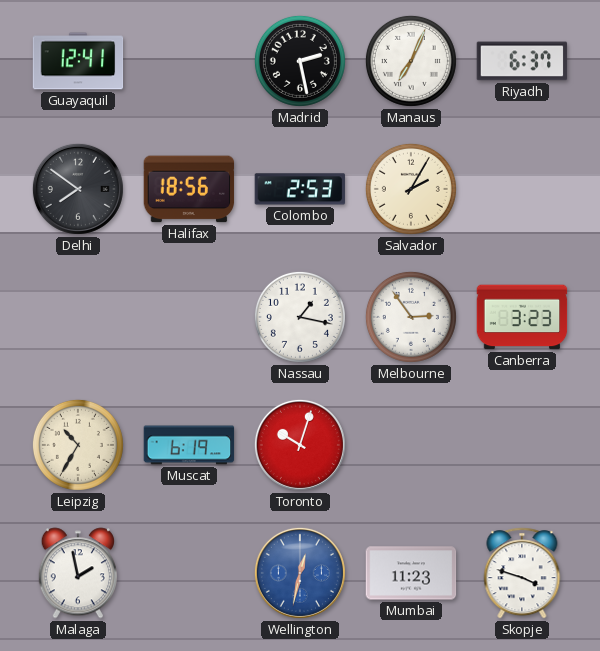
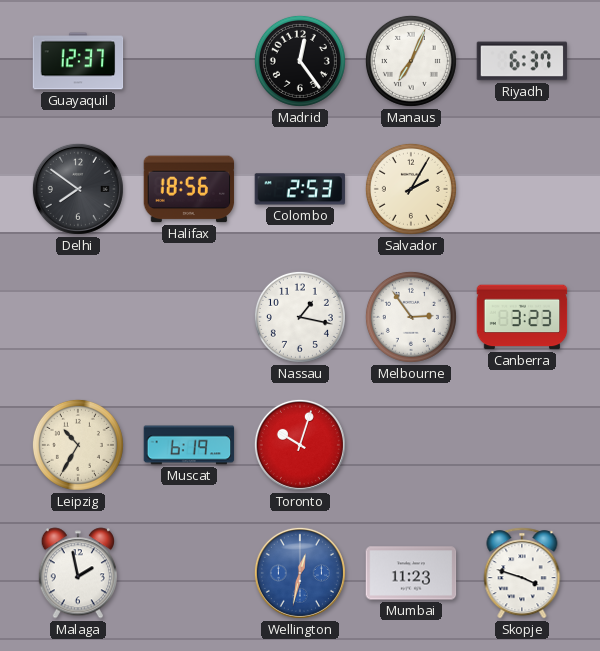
Guayaquil: 12:41 -> 12:37
Madrid: 2:28 -> 12:24
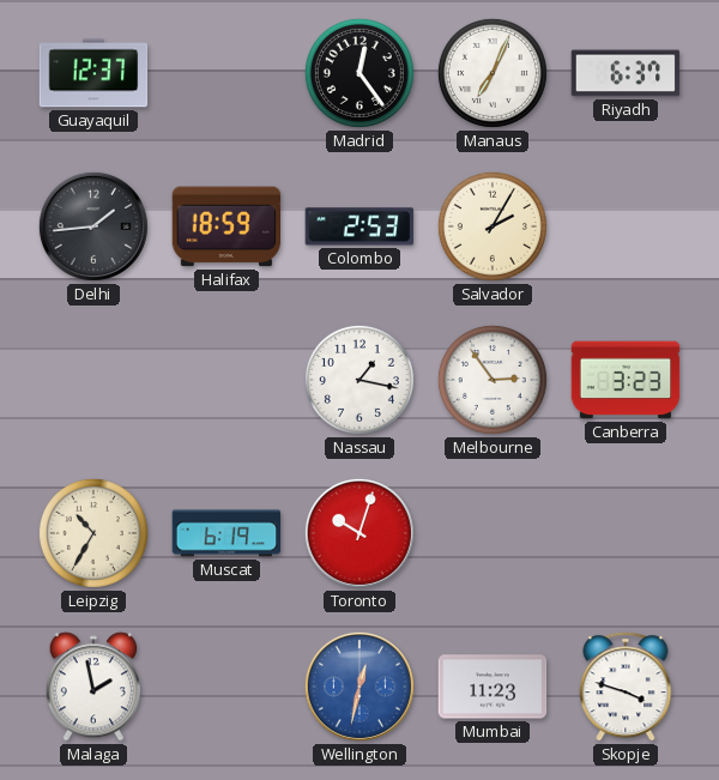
Delhi: 7:51 -> 1:44
Halifax: 18:56 -> 18:59
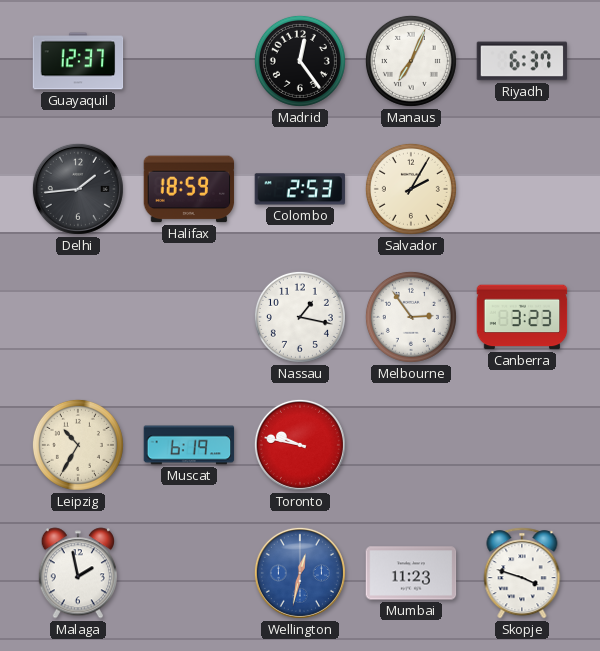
Toronto: 10:03 -> 9:47
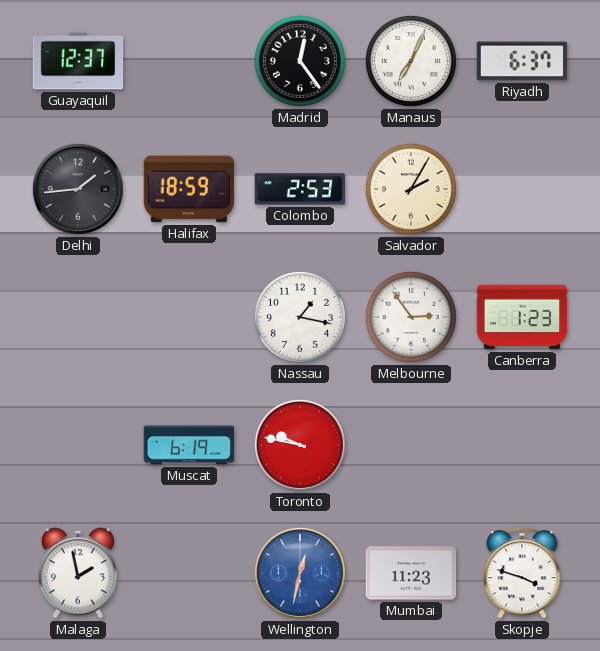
Canberra: 3:23 -> 1:23
Leipzig: 10:35 -> none
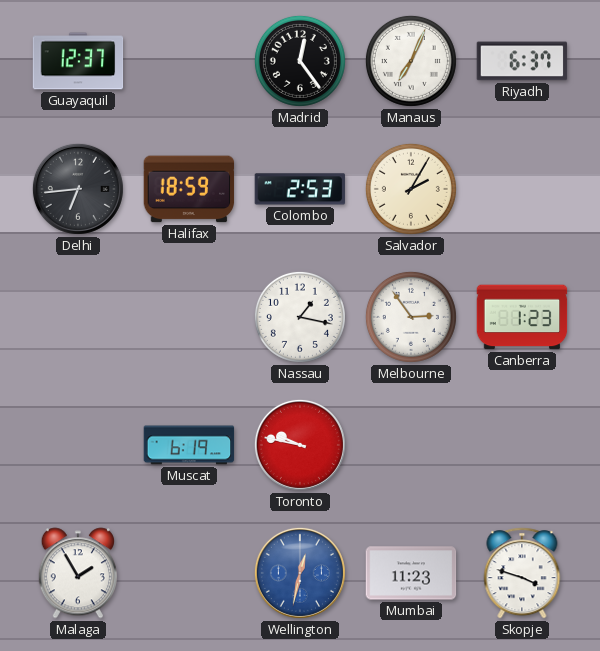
Delhi: 1:44 -> 6:44
Malaga: 1:58 -> 1:55
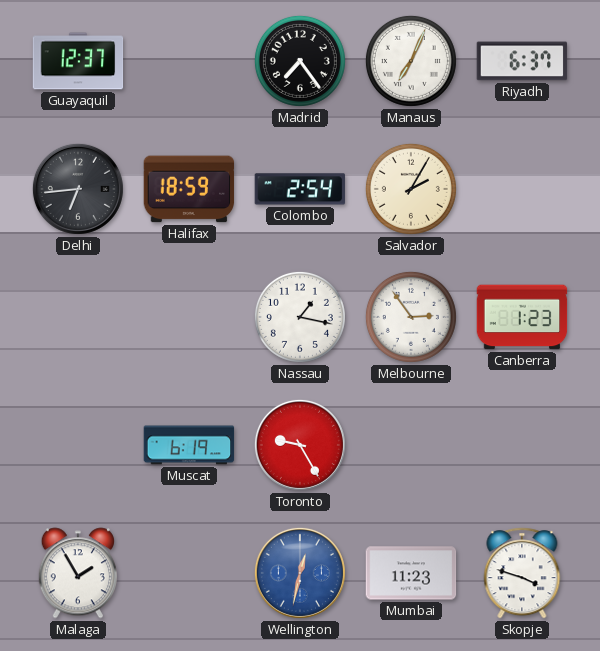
Madrid: 12:24 -> 7:24
Colombo: 2:53 -> 2:54
Toronto: 9:47 -> 9:25
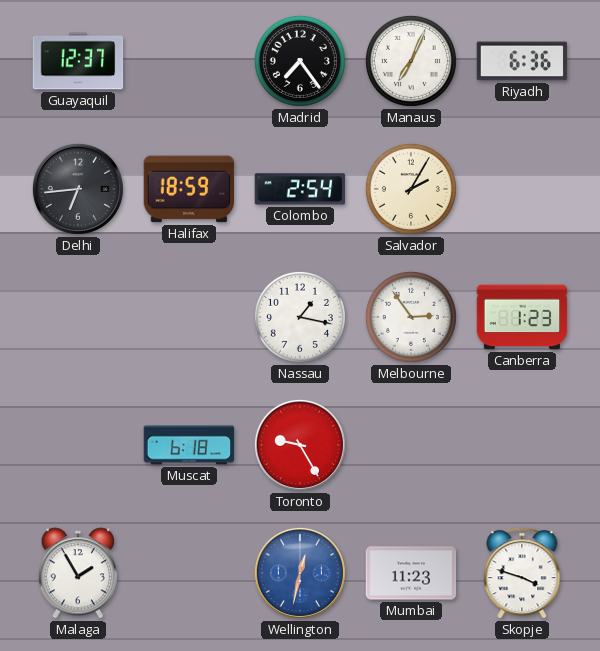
Riyadh: 6:37 -> 6:36
Muscat: 6:19 -> 6:18
